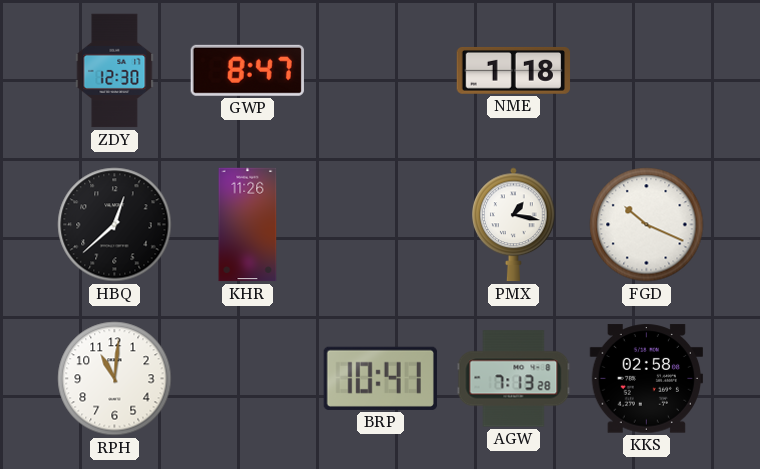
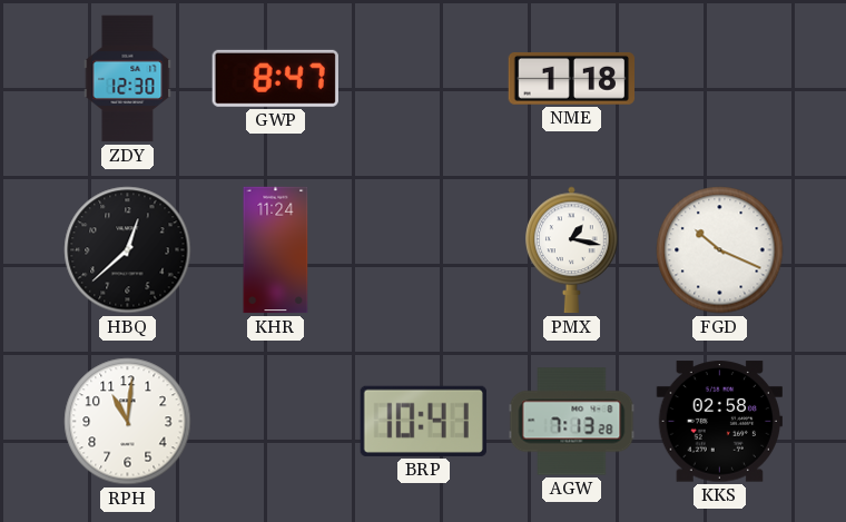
KHR: 11:26 -> 11:24
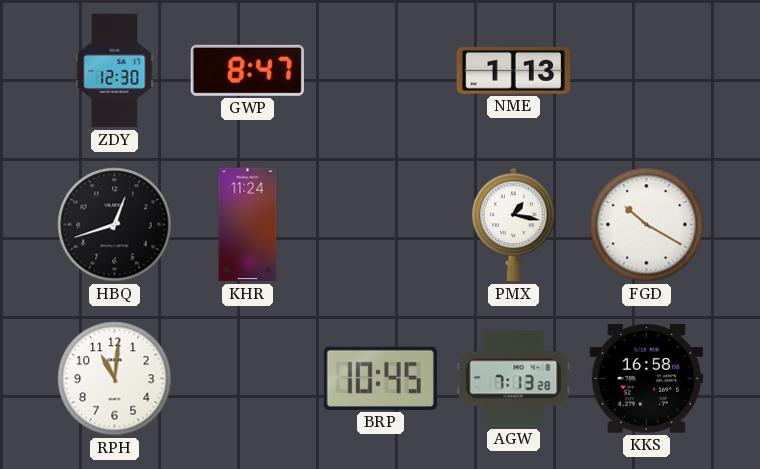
NME: 1:18 -> 1:13
HBQ: 12:38 -> 12:42
FGD: 10:19 -> 10:20
BRP: 10:41 -> 10:45
KKS: 02:58 -> 16:58
